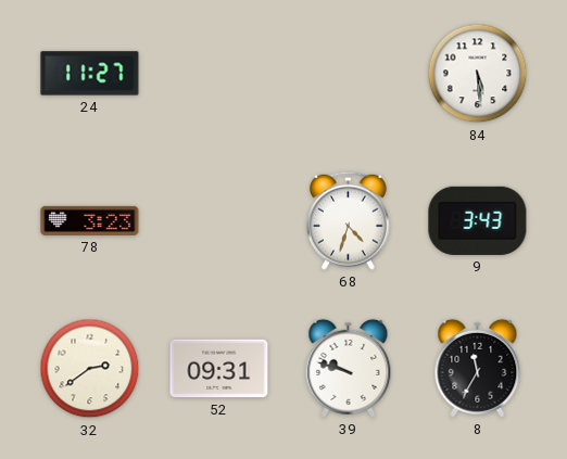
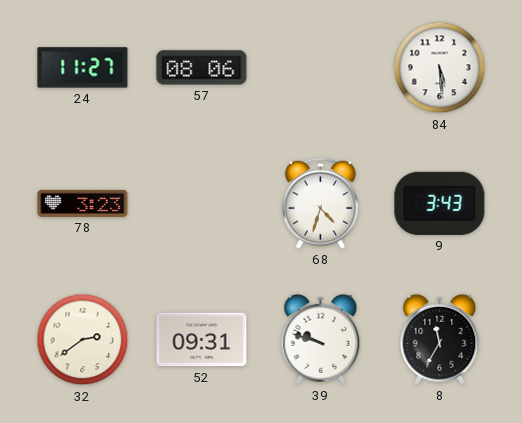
57: none -> 08:06
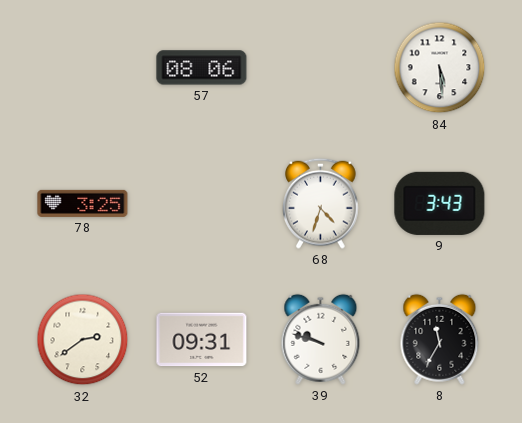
24: 11:27 -> none
78: 3:23 -> 3:25
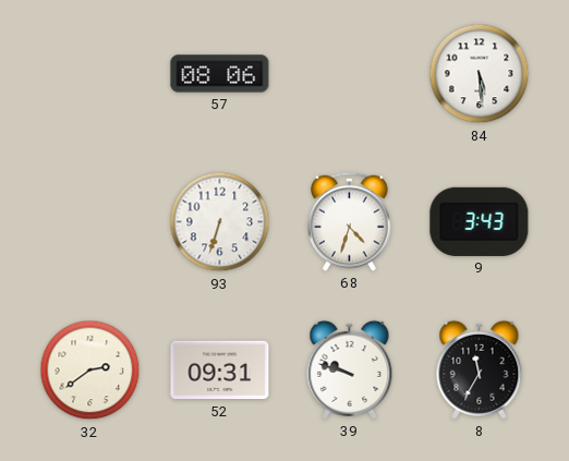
78: 3:25 -> none
93: none -> 6:33
